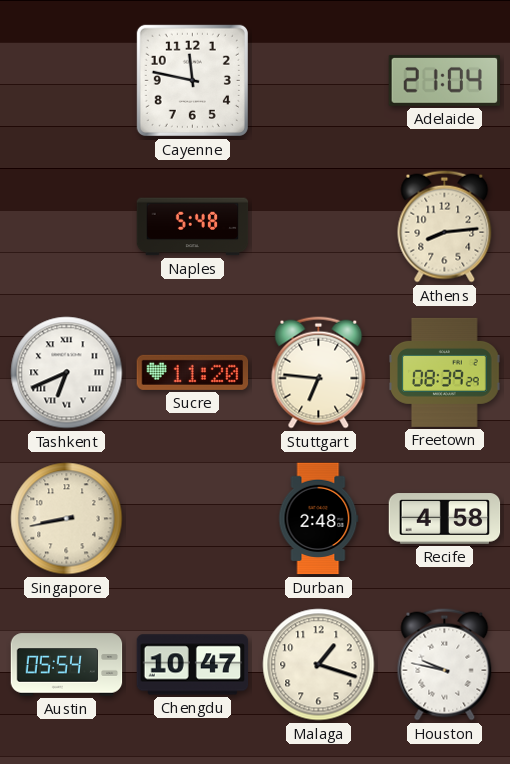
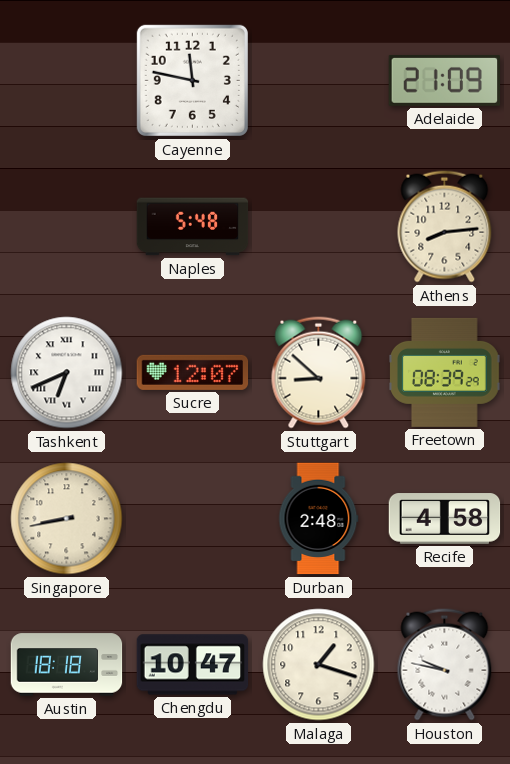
Adelaide: 21:04 -> 21:09
Sucre: 11:20 -> 12:07
Stuttgart: 6:46 -> 8:52
Austin: 05:54 -> 18:18
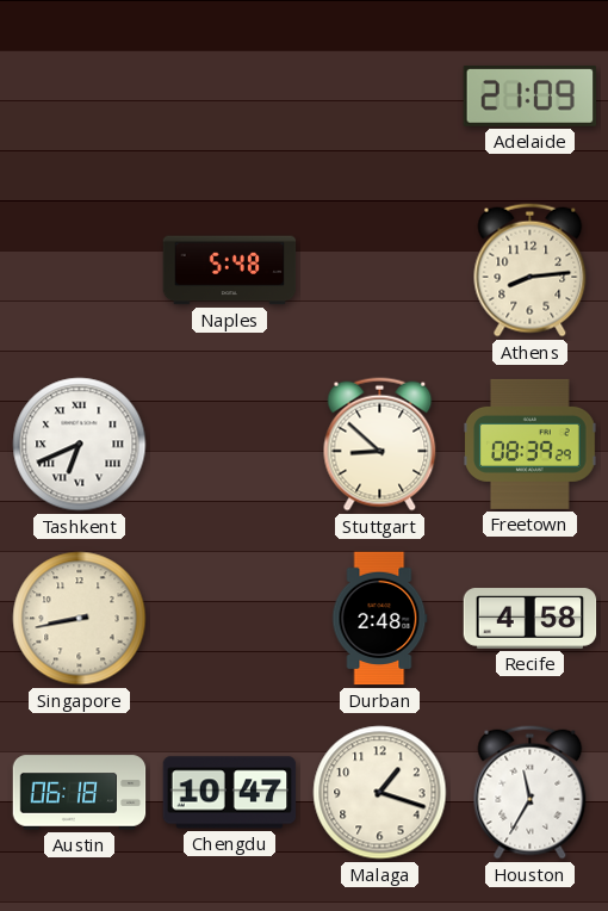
Cayenne: 11:47 -> none
Sucre: 12:07 -> none
Austin: 18:18 -> 06:18
Houston: 9:47 -> 11:35
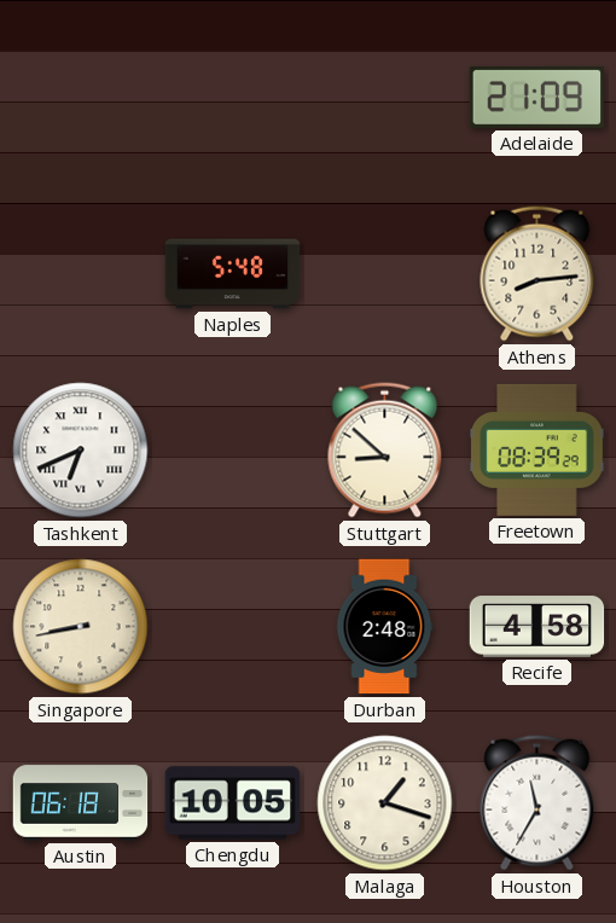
Chengdu: 10:47 -> 10:05
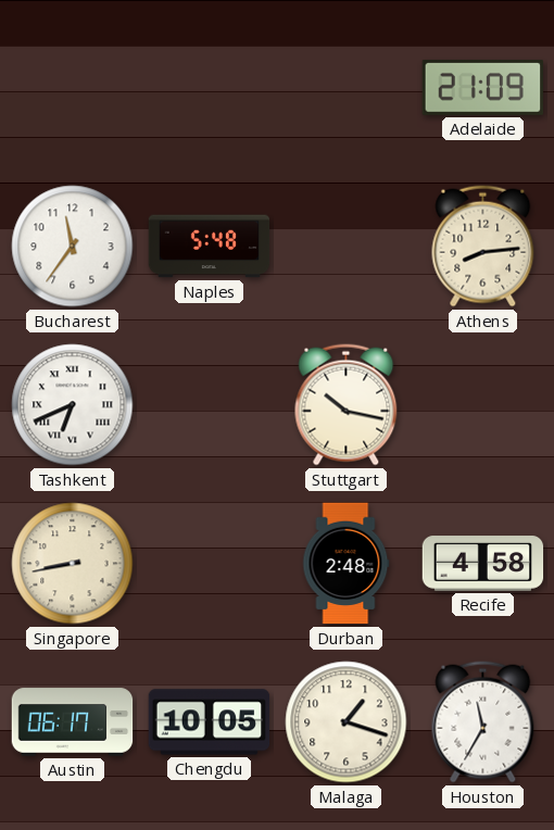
Bucharest: none -> 11:36
Stuttgart: 8:52 -> 10:17
Freetown: 08:39 -> none
Austin: 06:18 -> 06:17
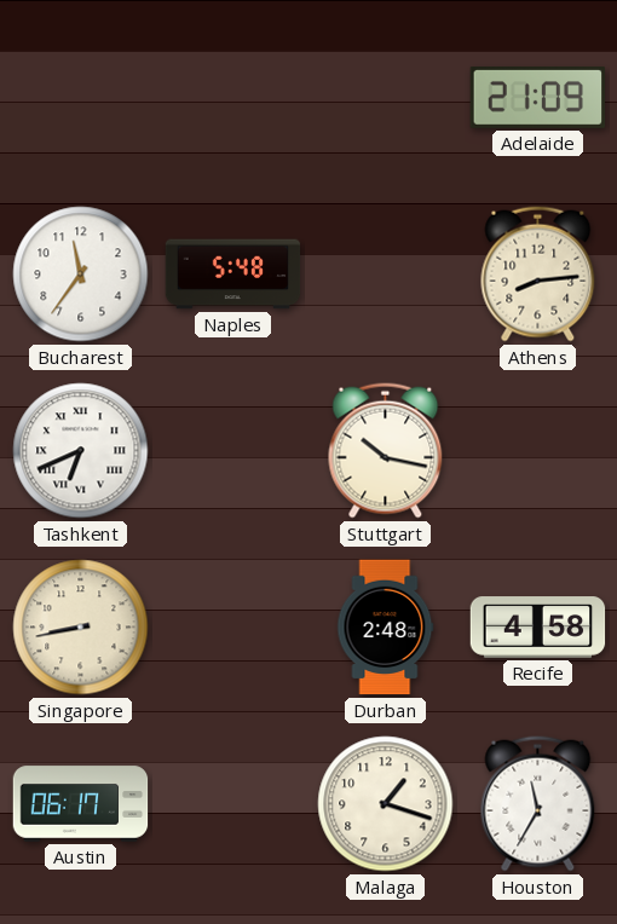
Chengdu: 10:05 -> none
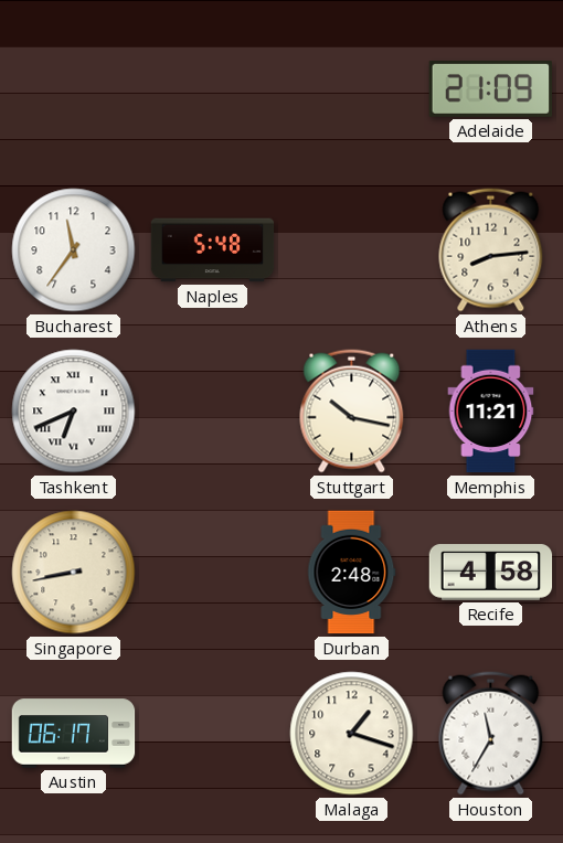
Memphis: none -> 11:21
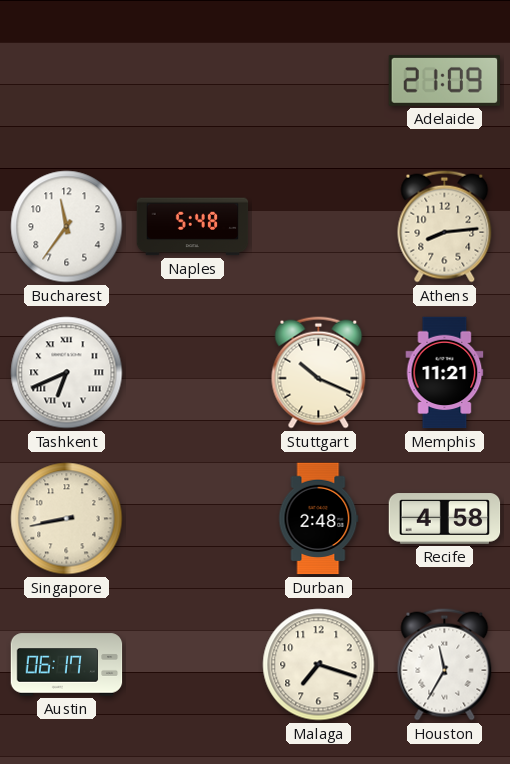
Stuttgart: 10:17 -> 10:19
Malaga: 1:18 -> 7:18
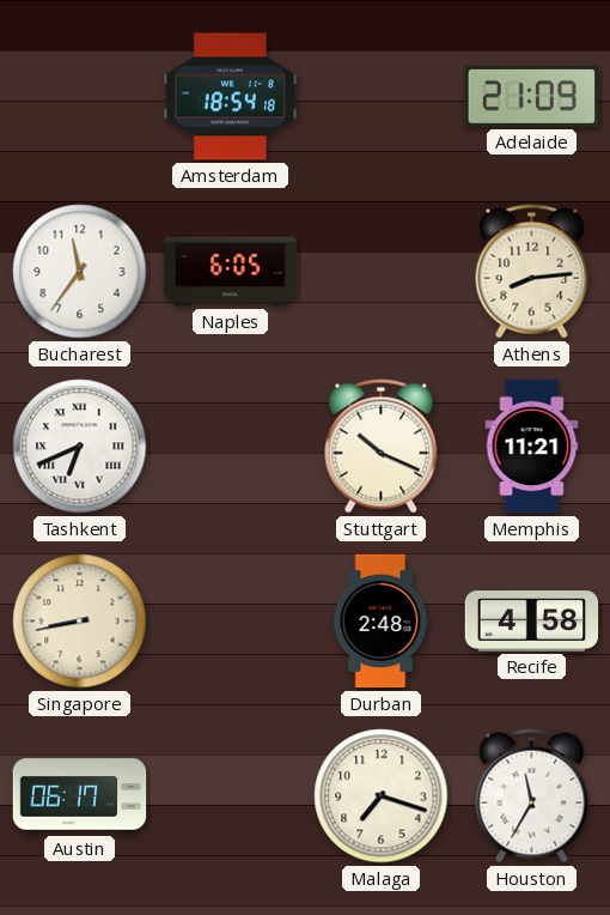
Amsterdam: none -> 18:54
Naples: 5:48 -> 6:05
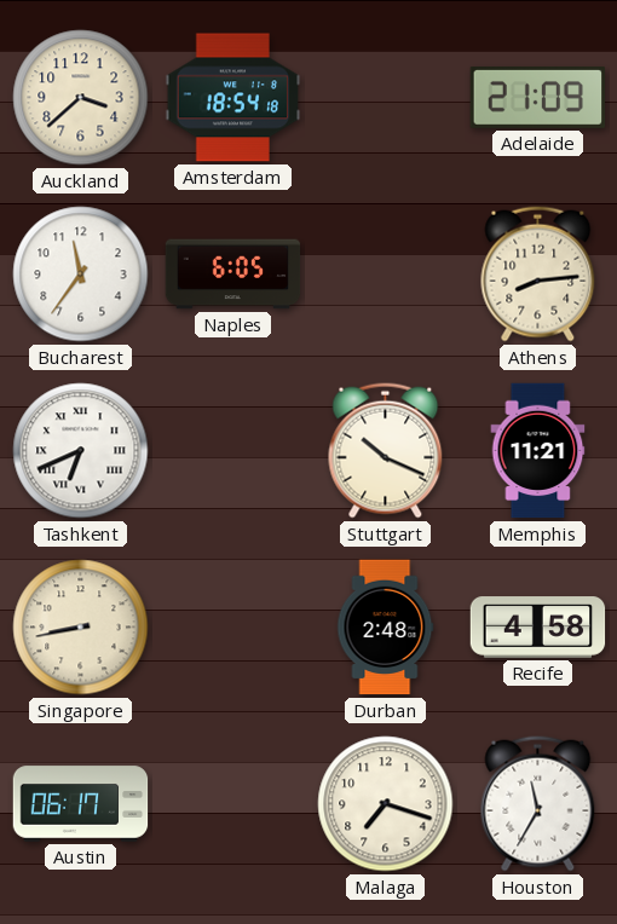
Auckland: none -> 3:38
